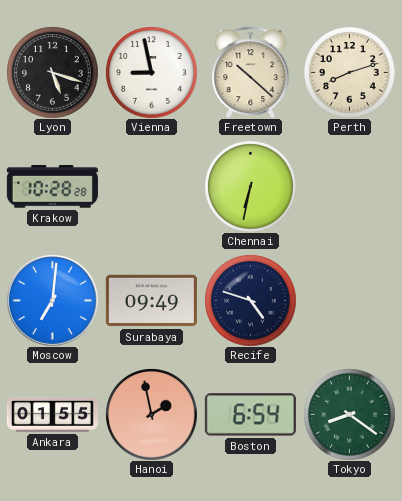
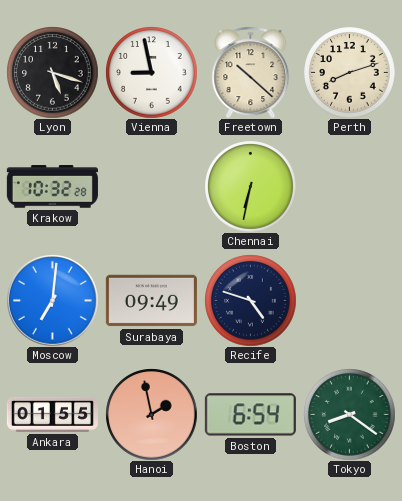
Krakow: 10:28 -> 10:32
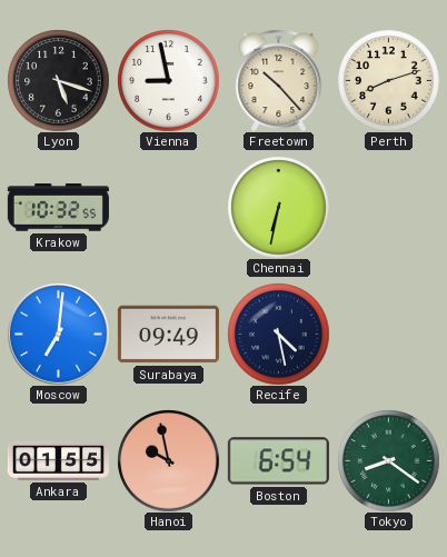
Freetown: 10:22 -> 10:23
Krakow: 10:32:28 -> 10:32:55
Recife: 4:48 -> 4:28
Hanoi: 1:58 -> 9:58
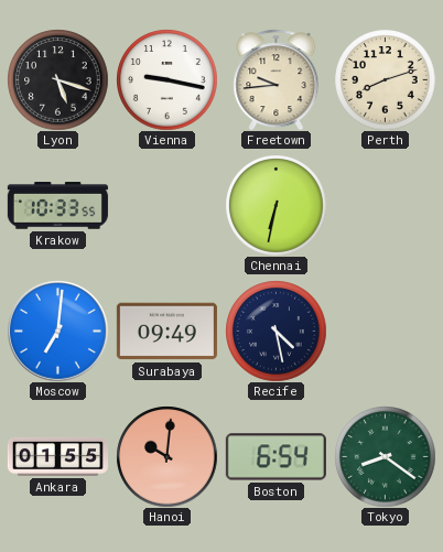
Vienna: 8:58 -> 9:17
Freetown: 10:23 -> 9:44
Krakow: 10:32 -> 10:33
Hanoi: 9:58 -> 10:01
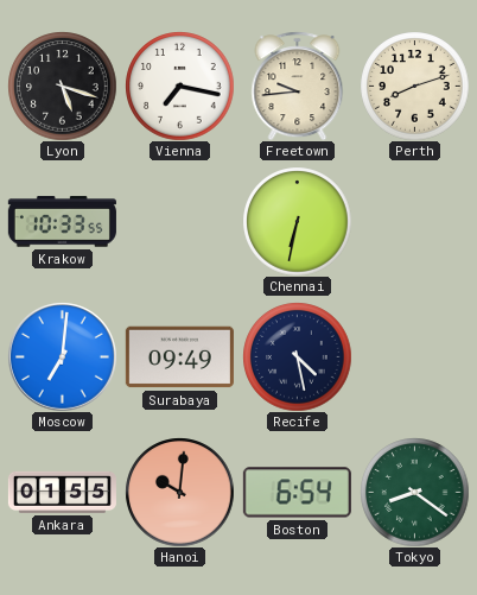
Vienna: 9:17 -> 7:17
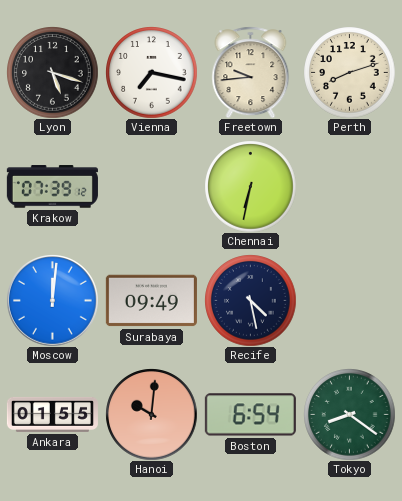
Krakow: 10:33 -> 07:39
Moscow: 7:01 -> 12:01
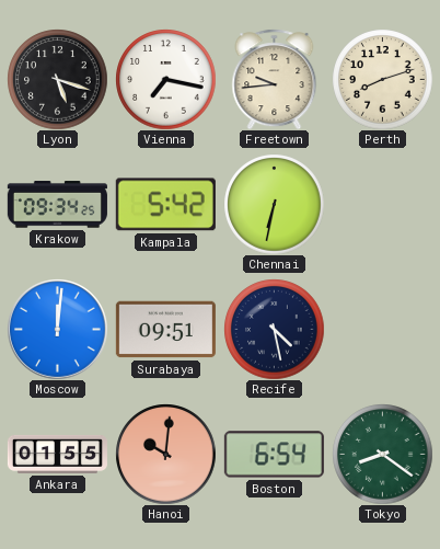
Krakow: 07:39 -> 09:34
Kampala: none -> 5:42
Surabaya: 09:49 -> 09:51
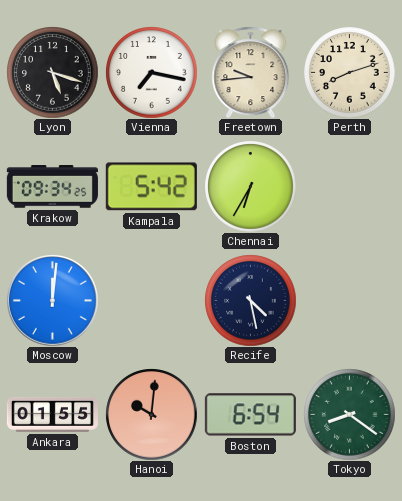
Chennai: 6:32 -> 6:35
Surabaya: 09:51 -> none
